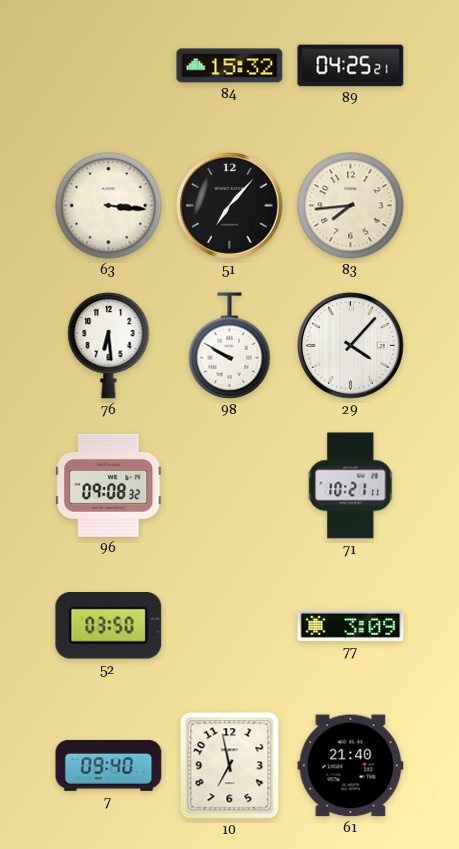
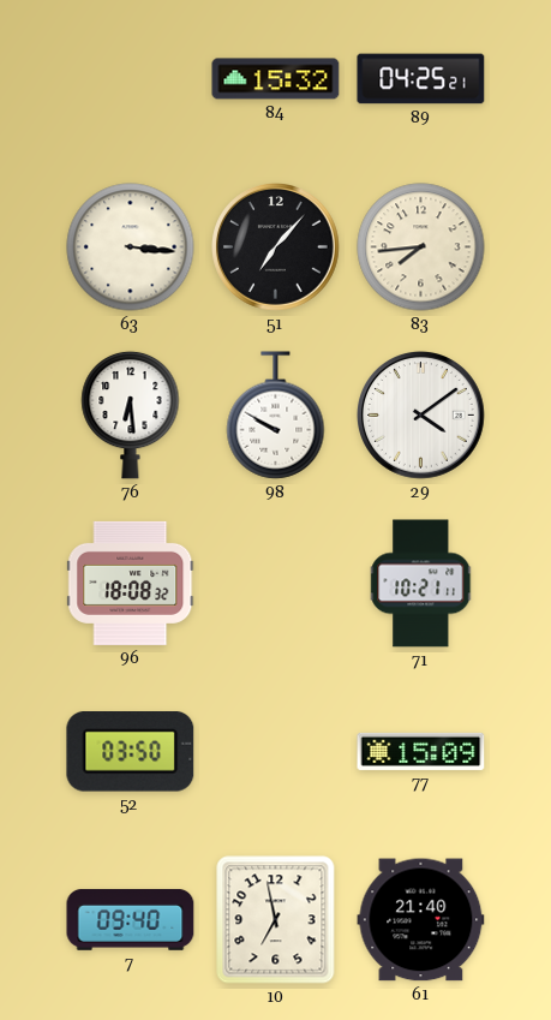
29: 4:07 -> 4:09
96: 09:08 -> 18:08
77: 3:09 -> 15:09
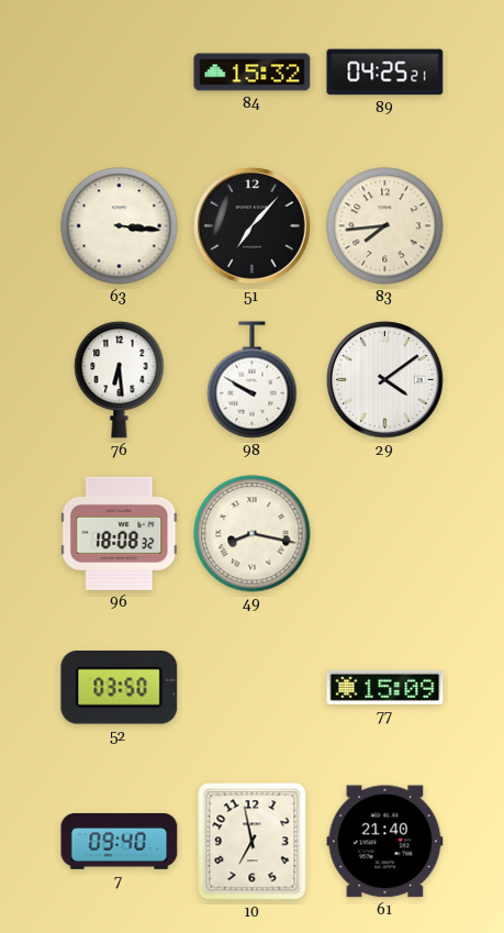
49: none -> 8:17
71: 10:21 -> none
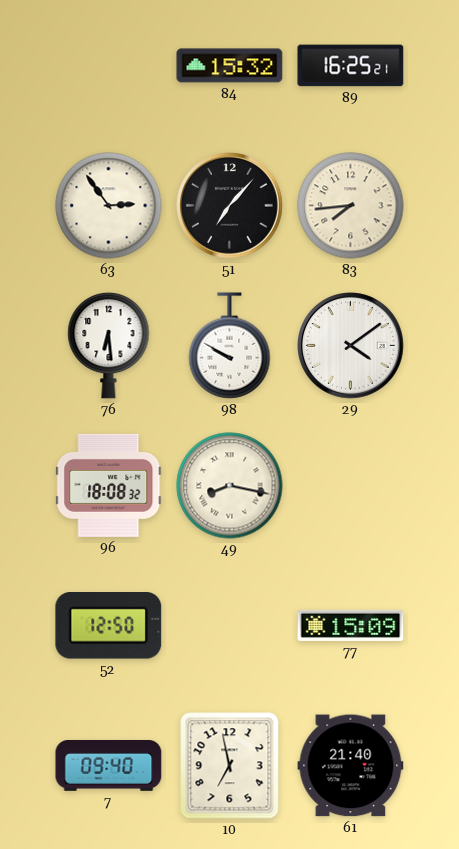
89: 04:25 -> 16:25
63: 3:16 -> 2:54
52: 03:50 -> 12:50
